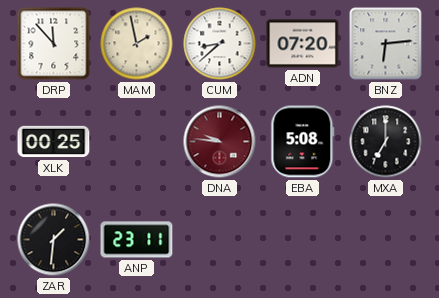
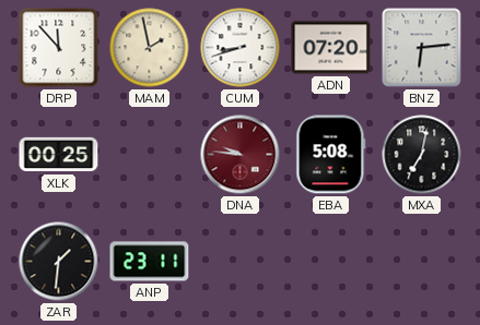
CUM: 8:38 -> 8:42
MXA: 7:00 -> 7:02
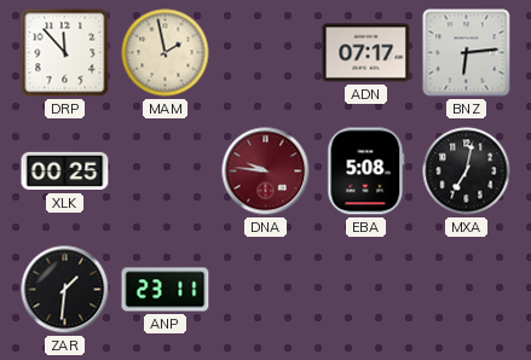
CUM: 8:42 -> none
ADN: 07:20 -> 07:17
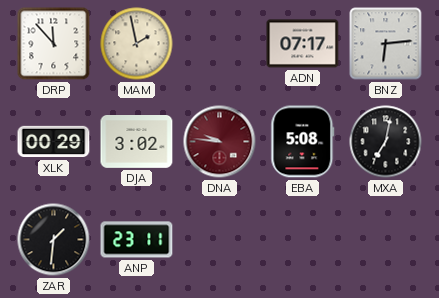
XLK: 00:25 -> 00:29
DJA: none -> 3:02
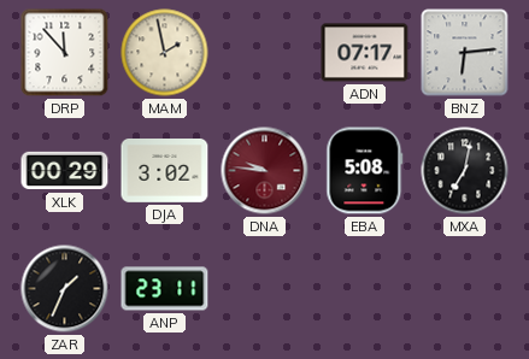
ZAR: 1:31 -> 1:34
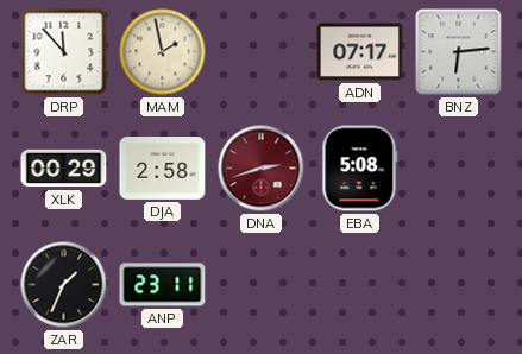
DJA: 3:02 -> 2:58
DNA: 9:46 -> 2:42
MXA: 7:02 -> none
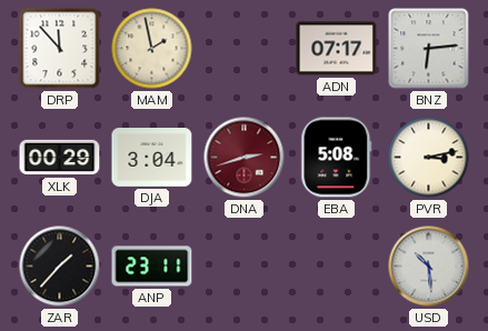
DJA: 2:58 -> 3:04
PVR: none -> 3:13
ZAR: 1:34 -> 1:37
USD: none -> 10:29
